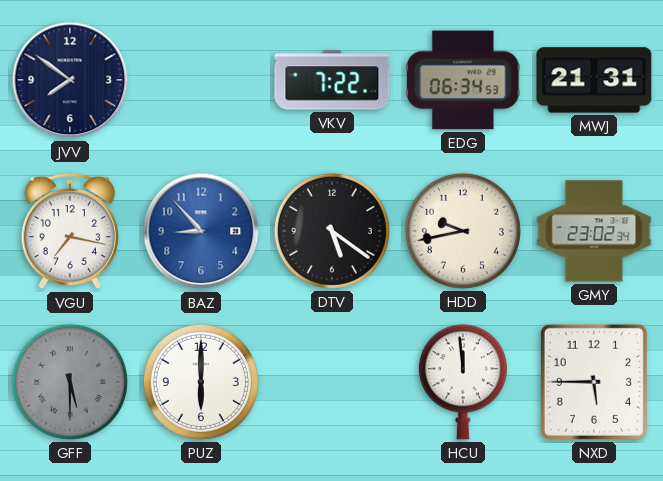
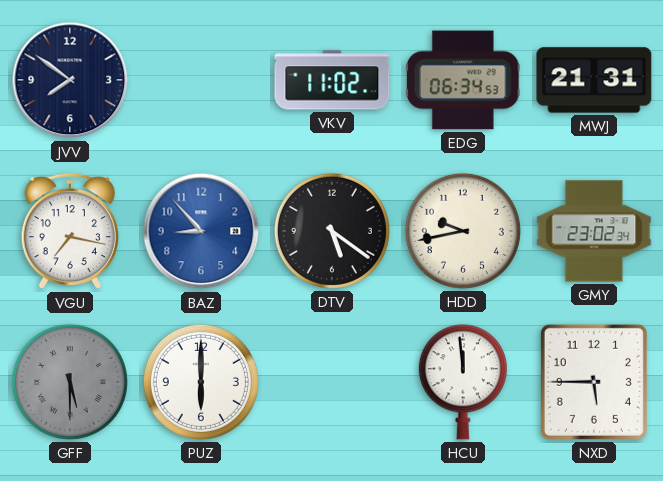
VKV: 7:22 -> 11:02
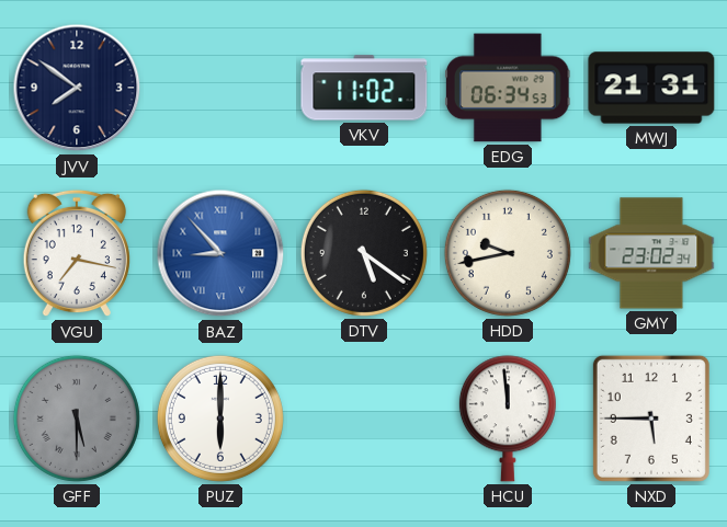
BAZ numerals: Arabic -> Roman
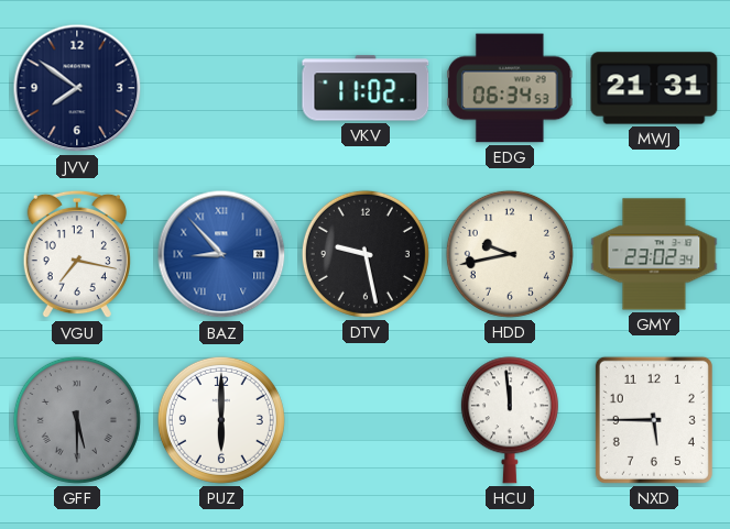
DTV: 5:21 -> 9:28
